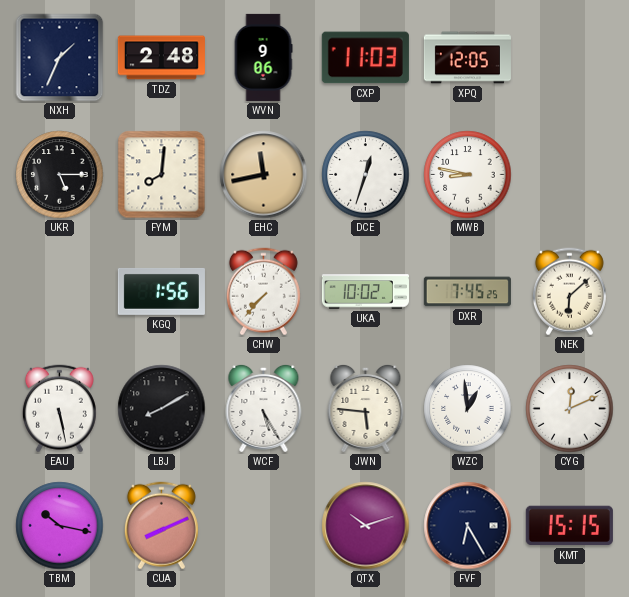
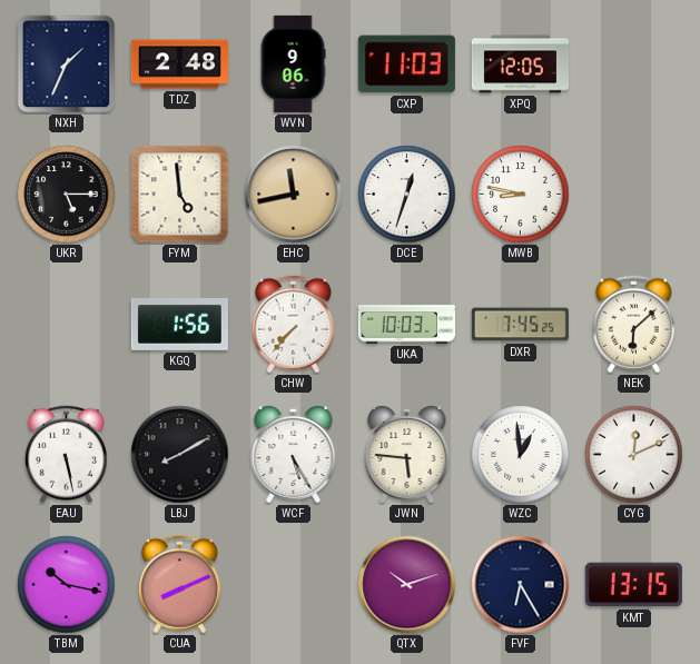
FYM: 8:01 -> 4:59
UKA: 10:02 -> 10:03
KMT: 15:15 -> 13:15
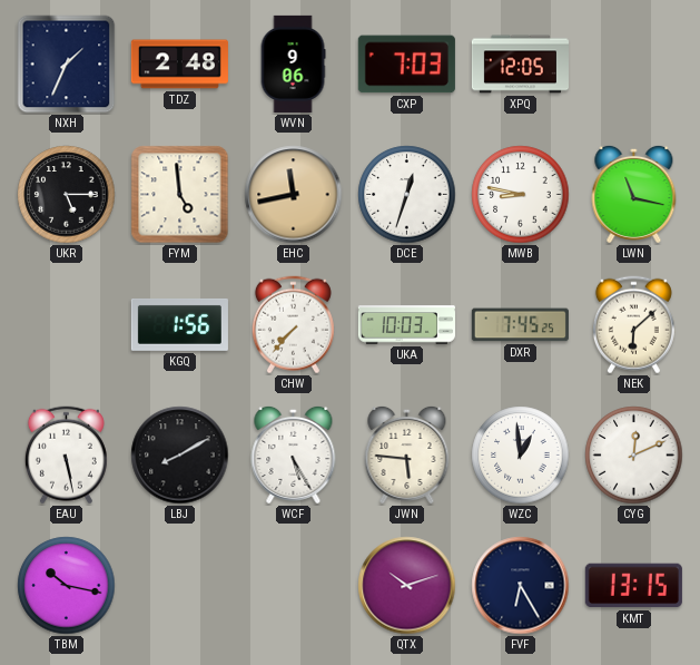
CXP: 11:03 -> 7:03
LWN: none -> 11:17
CUA: 8:11 -> none
